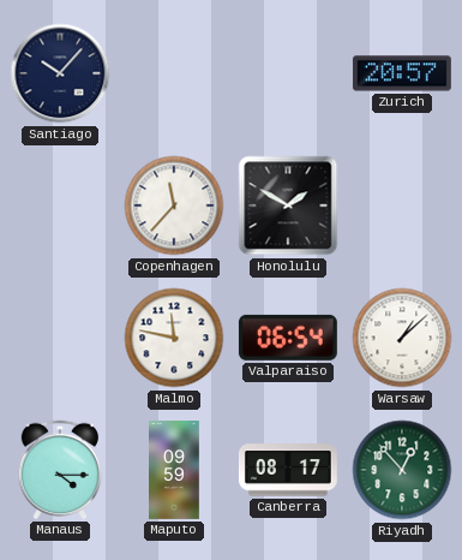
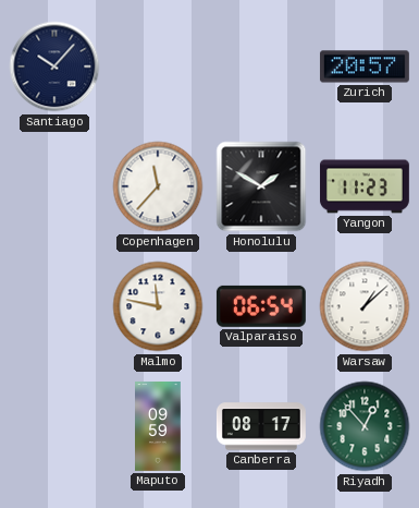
Yangon: none -> 11:23
Manaus: 4:15 -> none
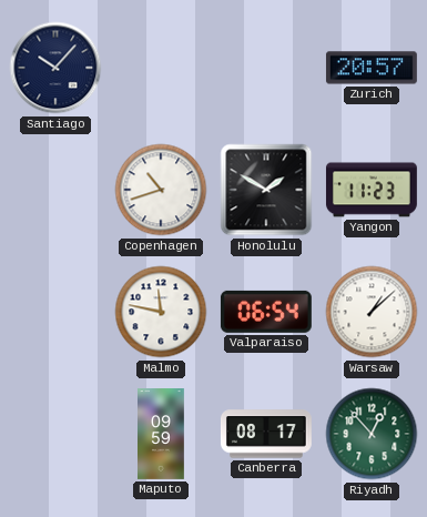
Copenhagen: 11:37 -> 10:42
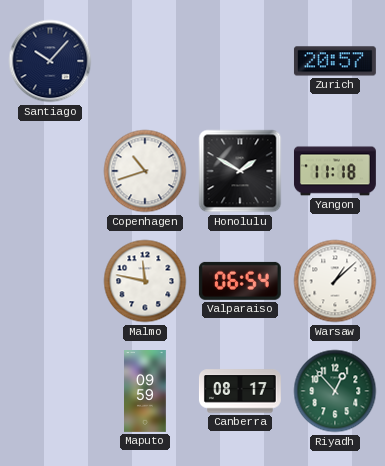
Yangon: 11:23 -> 11:18
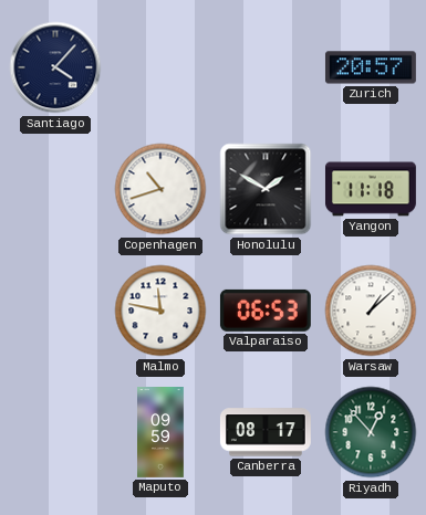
Santiago: 10:07 -> 4:07
Valparaiso: 06:54 -> 06:53
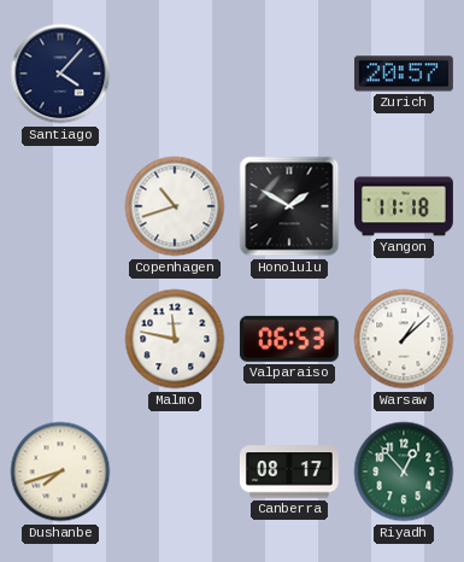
Dushanbe: none -> 7:42
Maputo: 09:59 -> none
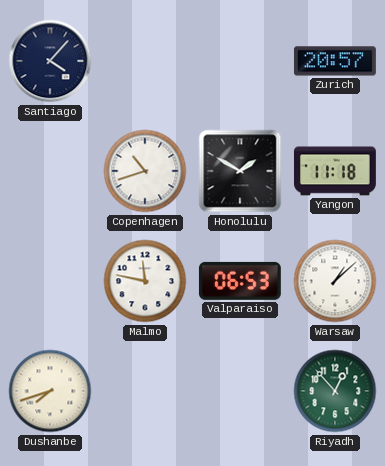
Canberra: 08:17 -> none
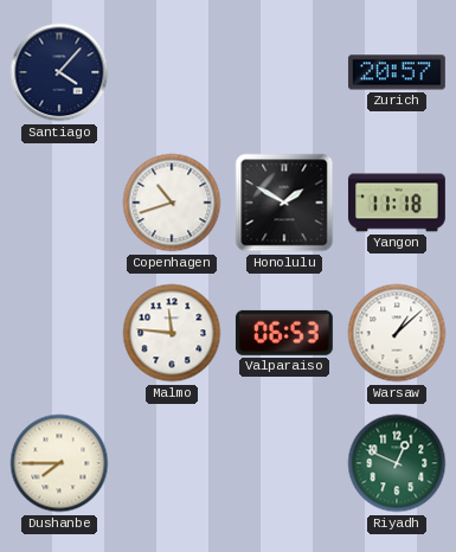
Malmo: 11:47 -> 11:46
Dushanbe: 7:42 -> 7:45
Riyadh: 12:53 -> 12:49
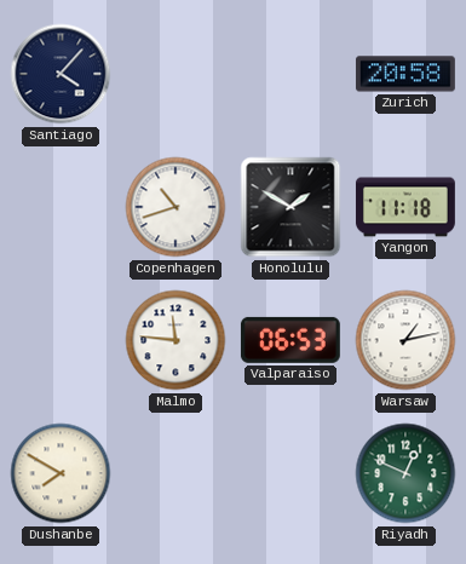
Zurich: 20:57 -> 20:58
Warsaw: 1:08 -> 1:13
Dushanbe: 7:45 -> 7:50
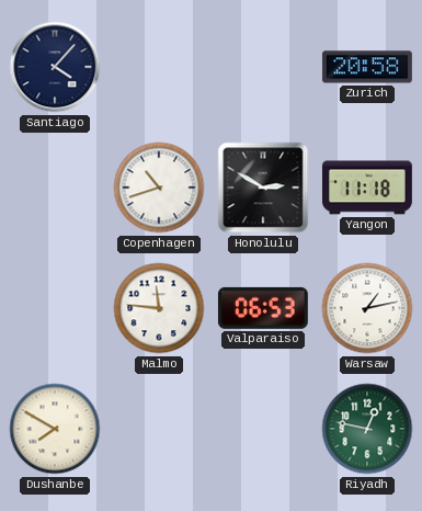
Honolulu: 1:50 -> 2:50
Riyadh: 12:49 -> 12:47
